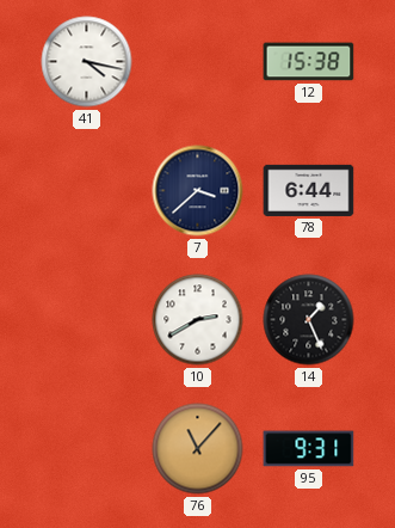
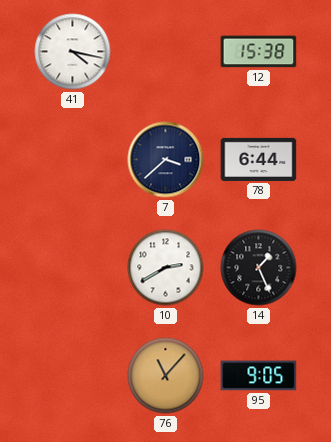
95: 9:31 -> 9:05
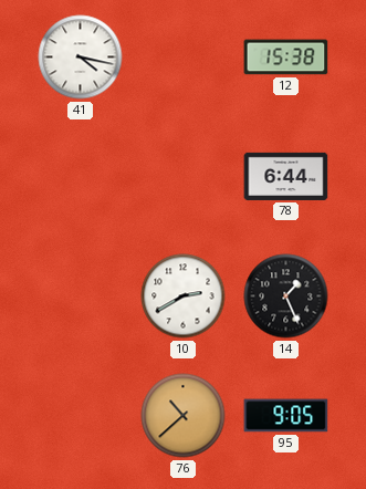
7: 3:38 -> none
76: 11:07 -> 10:38
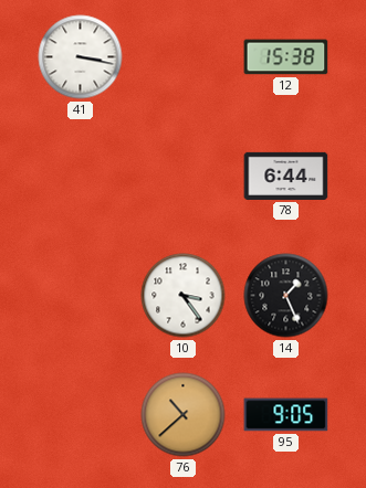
41: 4:17 -> 3:17
10: 2:40 -> 3:24
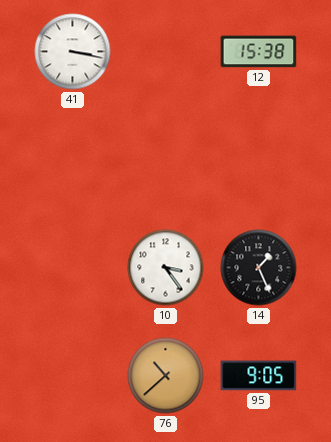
78: 6:44 -> none
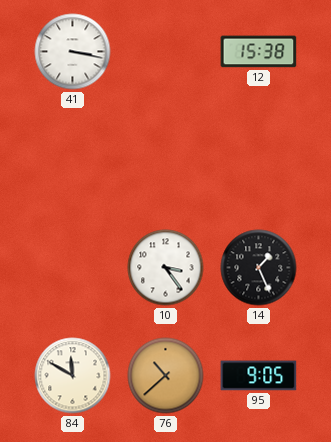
84: none -> 11:50
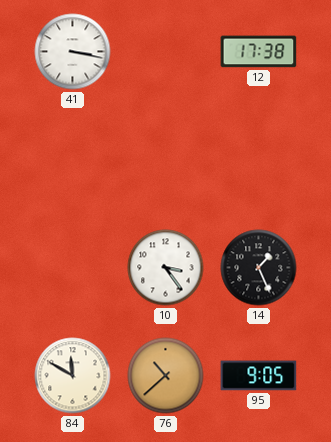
12: 15:38 -> 17:38
